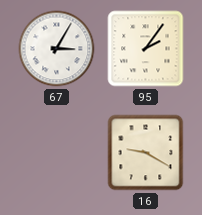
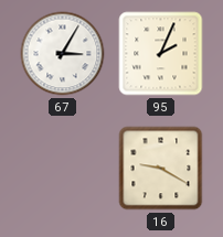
95: 2:06 -> 2:04
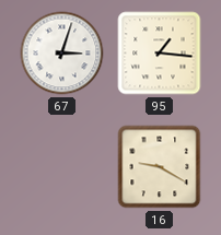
67: 3:05 -> 3:03
95: 2:04 -> 1:16
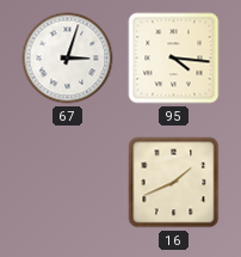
95: 1:16 -> 4:16
16: 9:20 -> 1:41
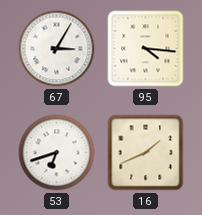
67: 3:03 -> 3:05
53: none -> 6:42
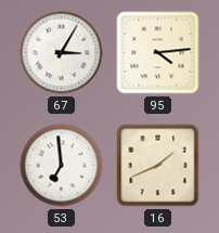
95: 4:16 -> 4:14
53: 6:42 -> 6:59
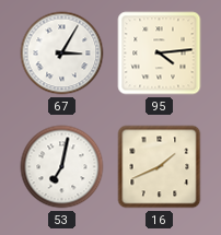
53: 6:59 -> 7:02
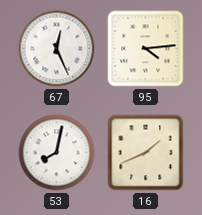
67: 3:05 -> 12:26
53: 7:02 -> 8:02
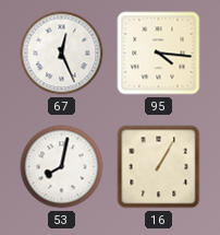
95: 4:14 -> 4:16
16: 1:41 -> 1:05
